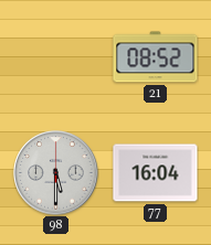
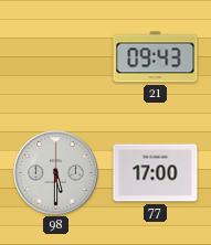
21: 08:52 -> 09:43
77: 16:04 -> 17:00
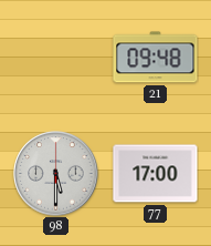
21: 09:43 -> 09:48
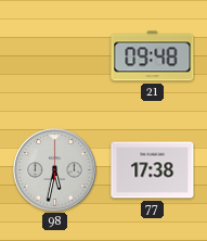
98: 5:30 -> 5:32
77: 17:00 -> 17:38
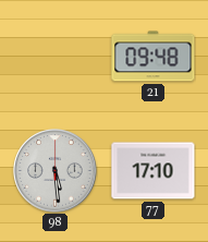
98: 5:32 -> 5:29
77: 17:38 -> 17:10
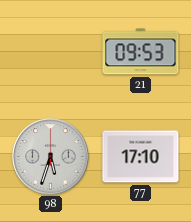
21: 09:48 -> 09:53
98: 5:29 -> 5:33
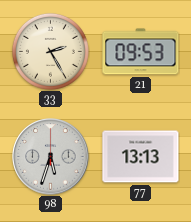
33: none -> 2:25
77: 17:10 -> 13:13
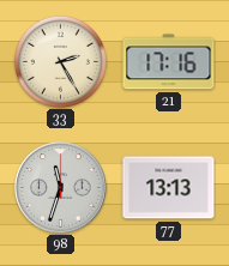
21: 09:53 -> 17:16
98: 5:33 -> 11:33
